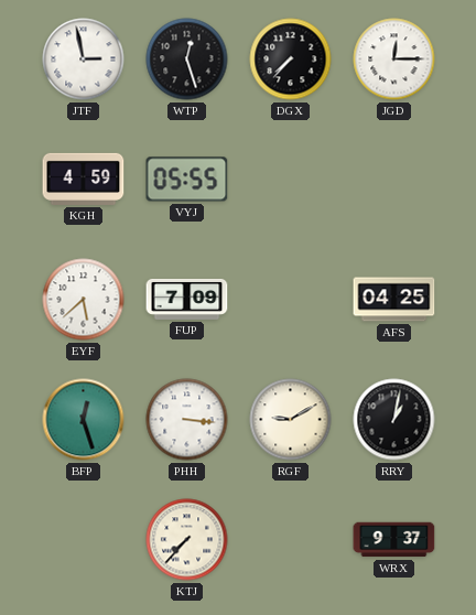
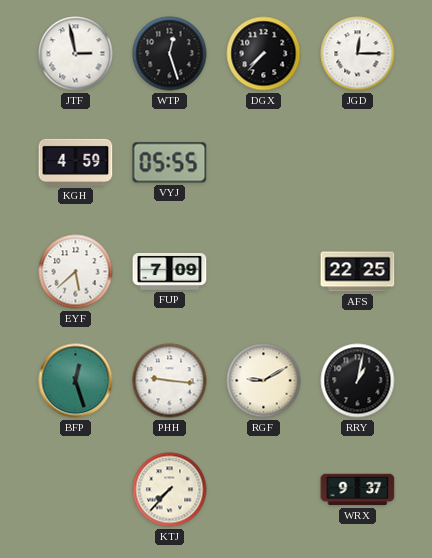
AFS: 04:25 -> 22:25
PHH: 3:16 -> 9:16
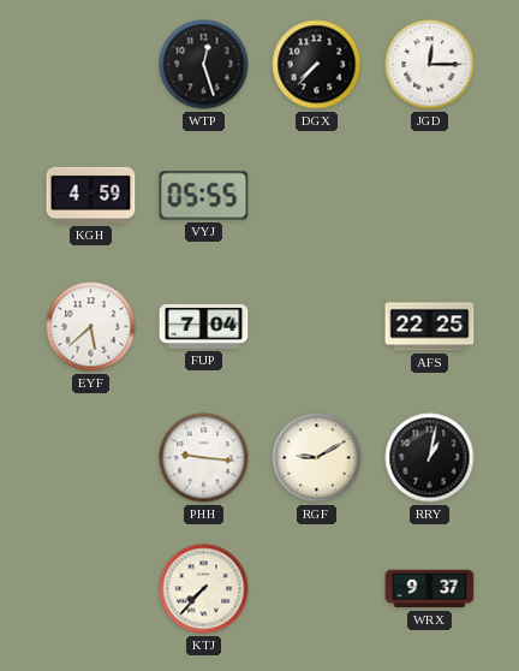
JTF: 2:58 -> none
FUP: 7:09 -> 7:04
BFP: 12:27 -> none
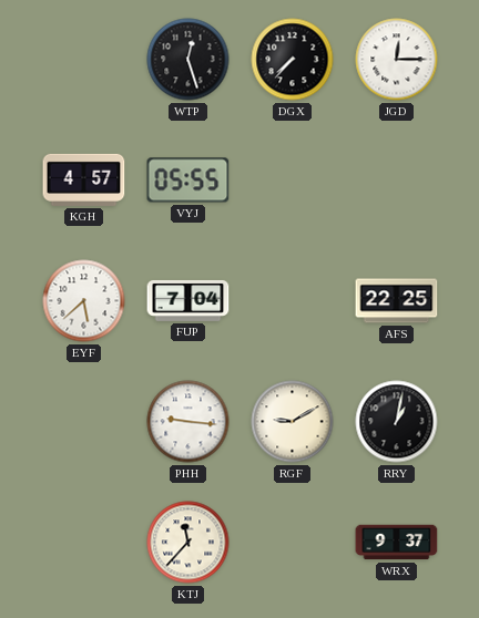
KGH: 4:59 -> 4:57
KTJ: 7:37 -> 11:37
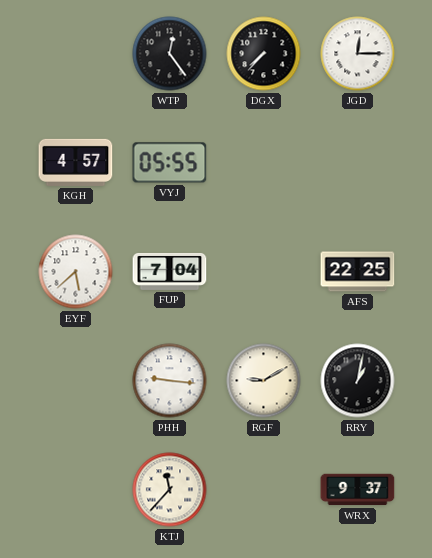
WTP: 12:27 -> 12:24
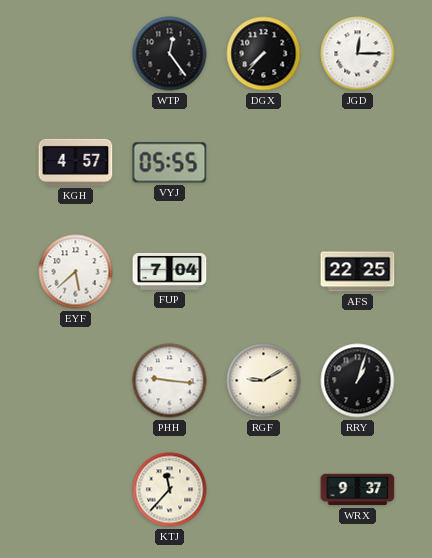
RRY: 1:02 -> 1:03
